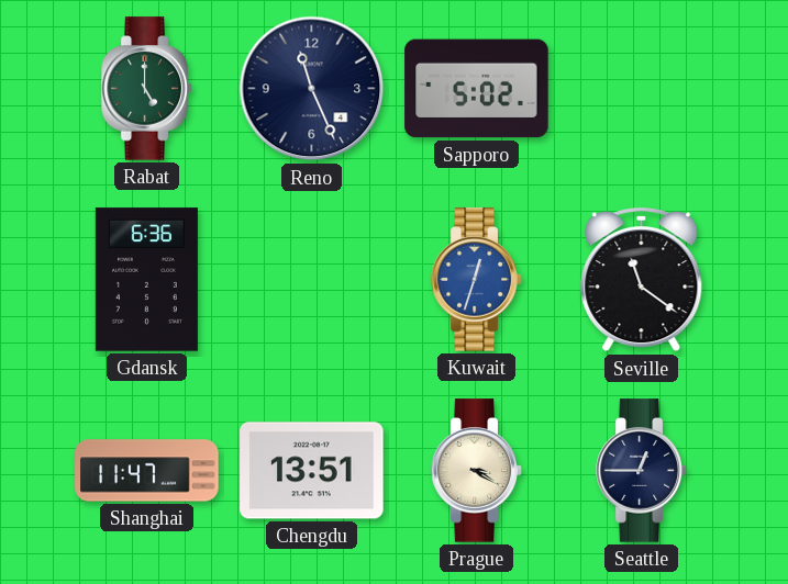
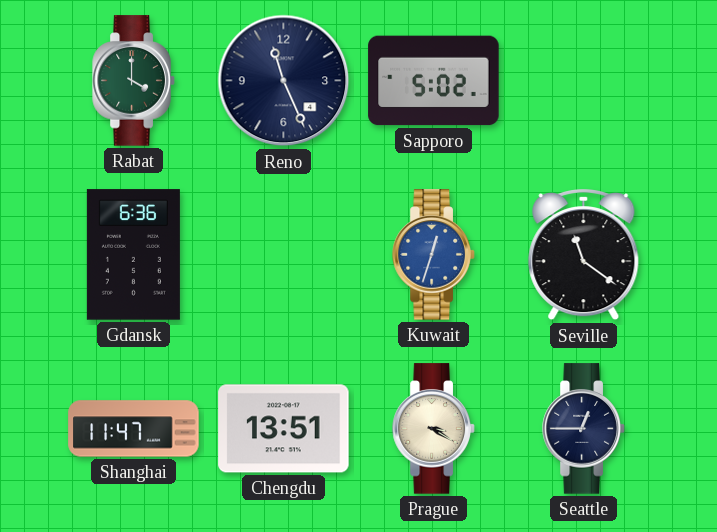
Rabat: 5:00 -> 4:00
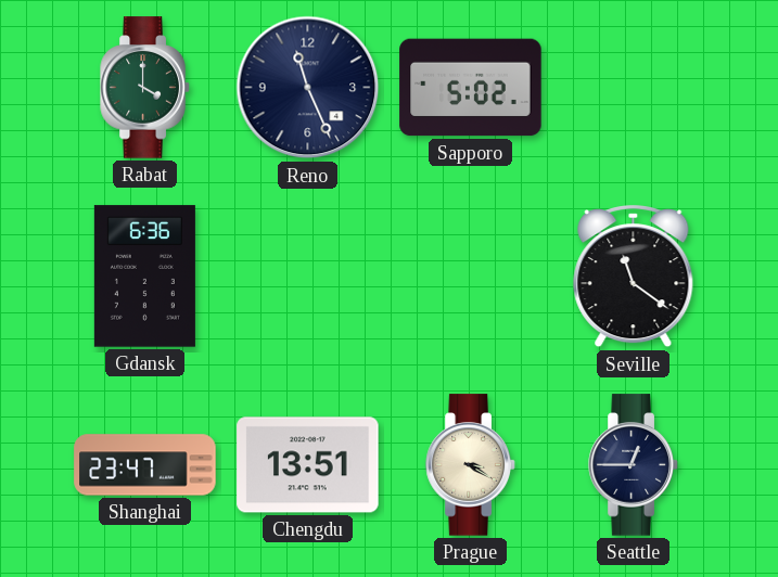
Kuwait: 12:33 -> none
Shanghai: 11:47 -> 23:47
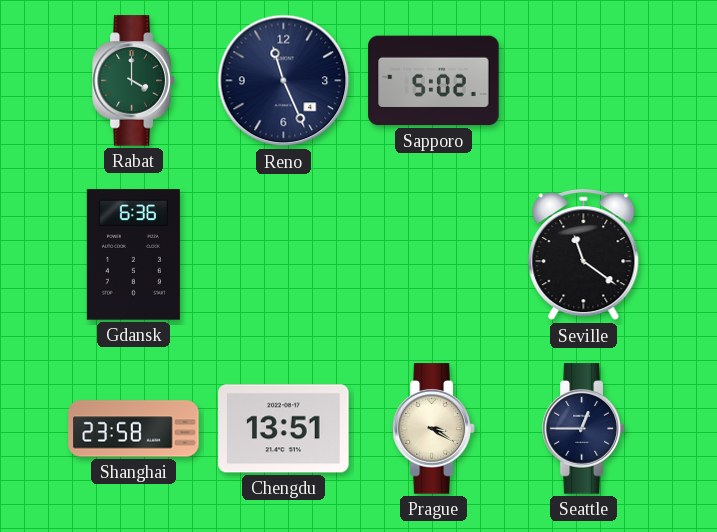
Shanghai: 23:47 -> 23:58
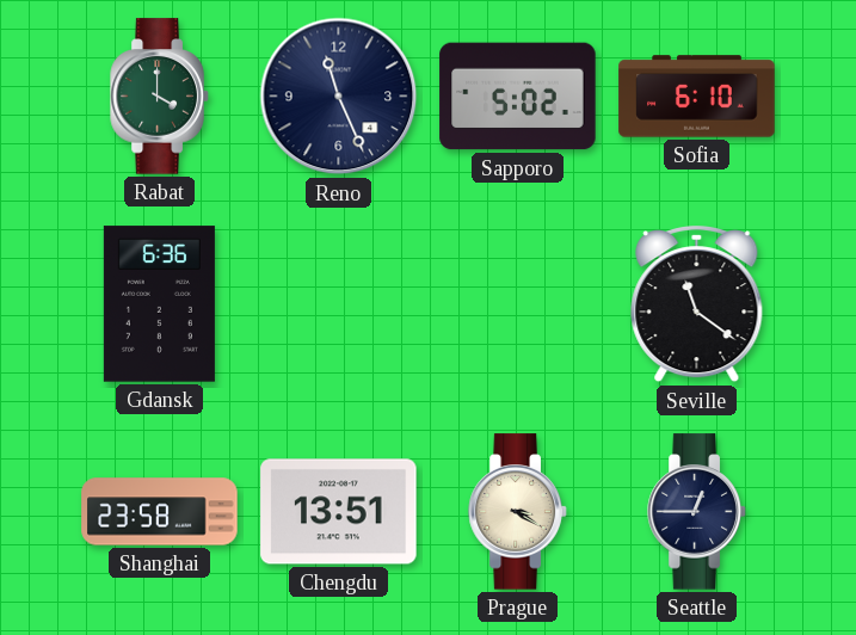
Sofia: none -> 6:10
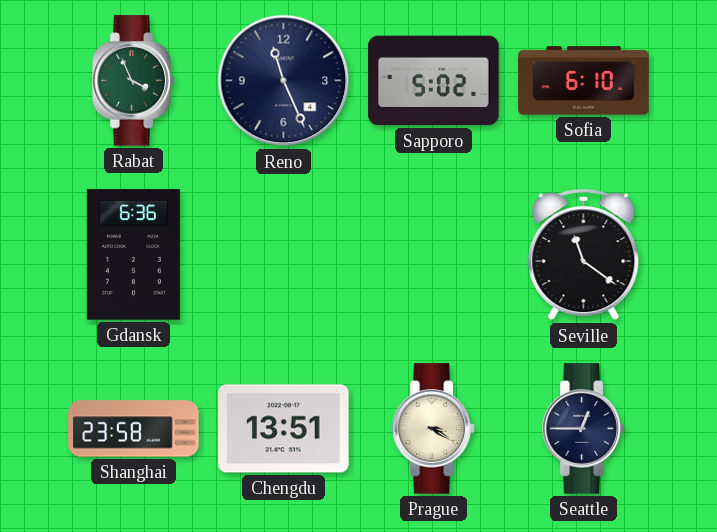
Rabat: 4:00 -> 3:56
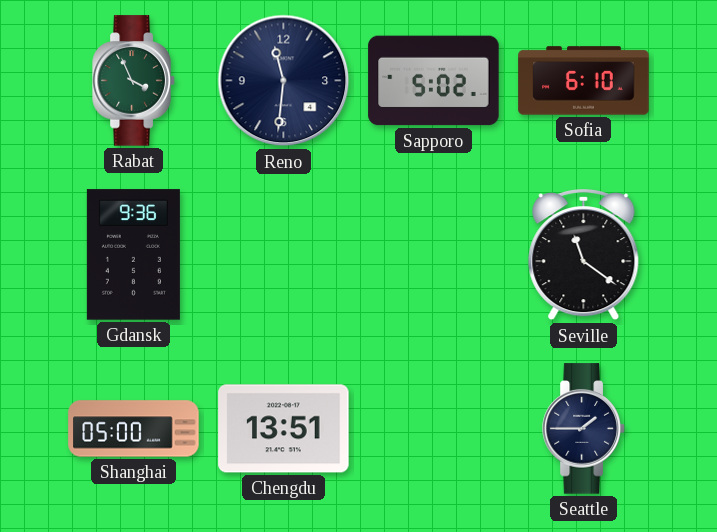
Reno: 11:26 -> 11:31
Gdansk: 6:36 -> 9:36
Shanghai: 23:58 -> 05:00
Prague: 3:20 -> none
Seattle: 12:45 -> 1:45
